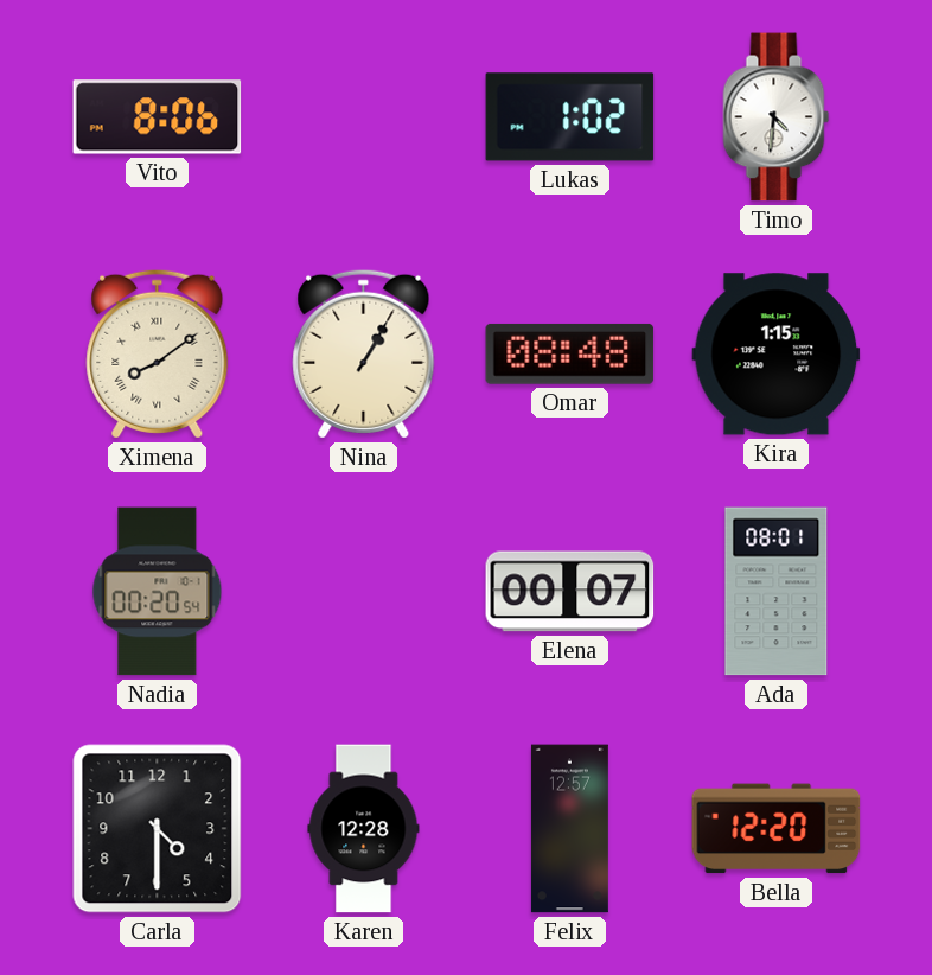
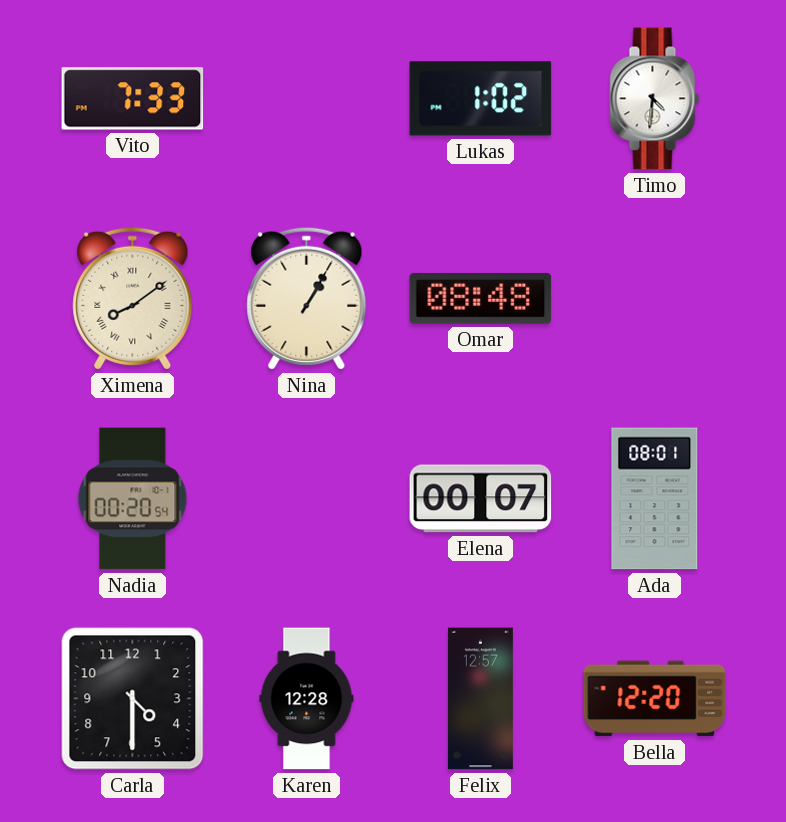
Vito: 8:06 -> 7:33
Kira: 1:15 -> none
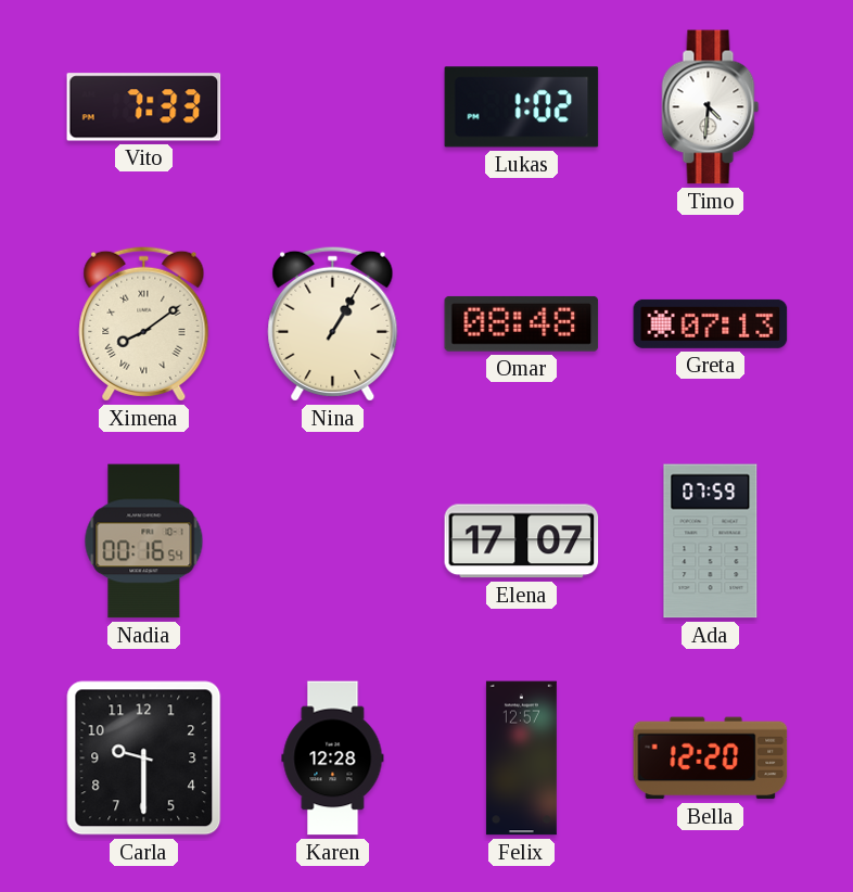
Greta: none -> 07:13
Nadia: 00:20 -> 00:16
Elena: 00:07 -> 17:07
Ada: 08:01 -> 07:59
Carla: 4:30 -> 9:30
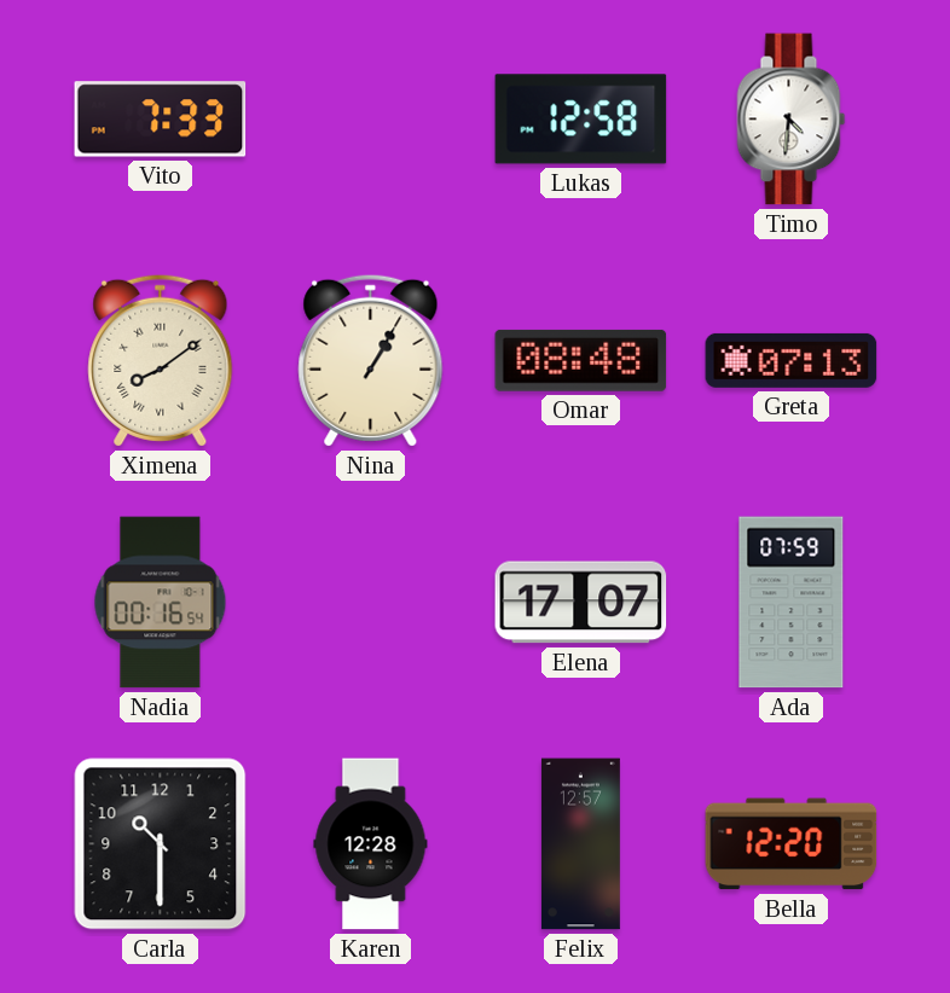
Lukas: 1:02 -> 12:58
Carla: 9:30 -> 10:30
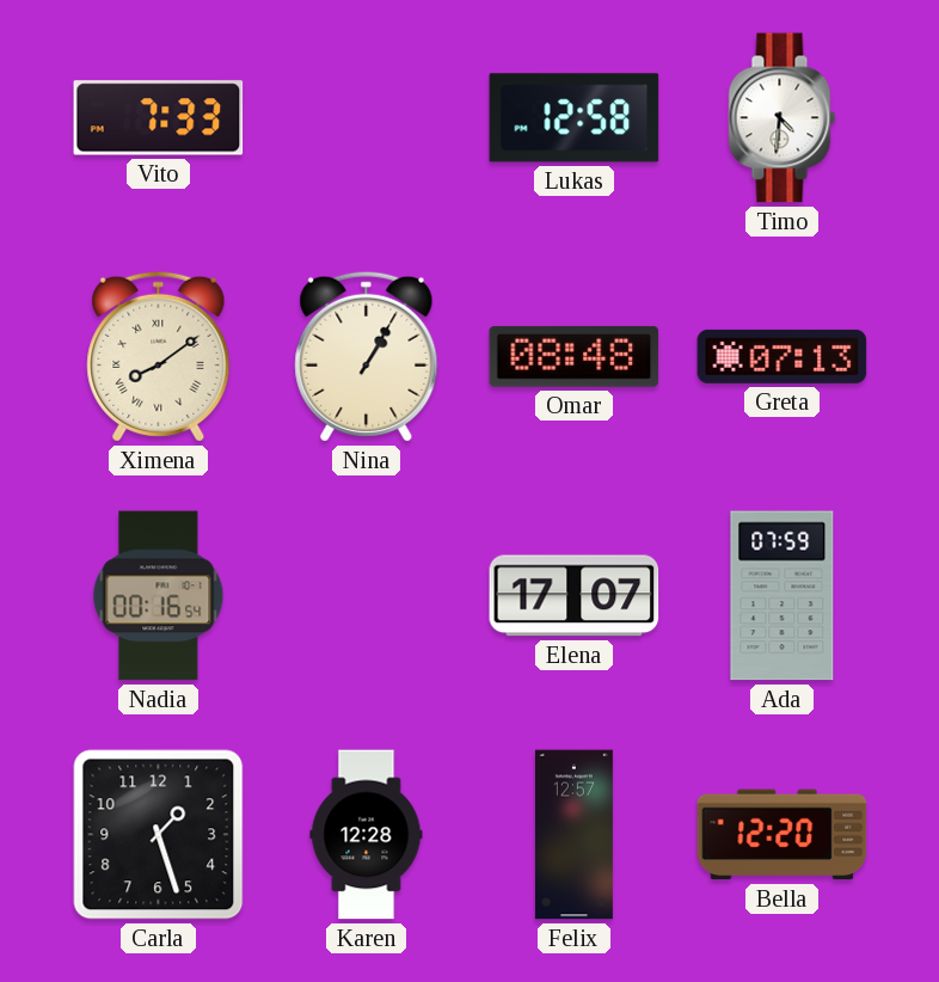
Carla: 10:30 -> 1:27
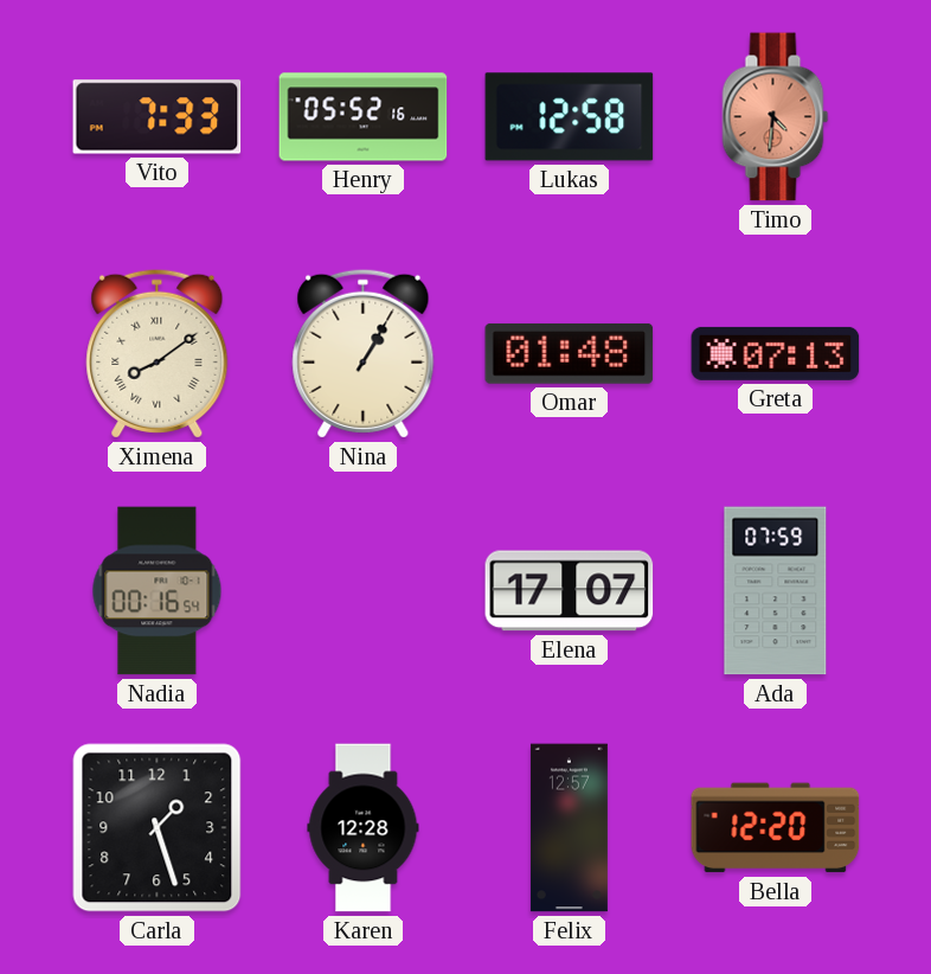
Henry: none -> 05:52
Timo dial: white -> salmon
Omar: 08:48 -> 01:48
